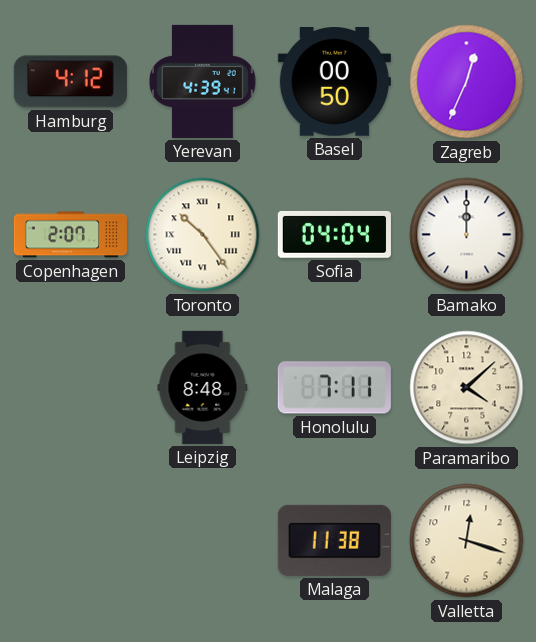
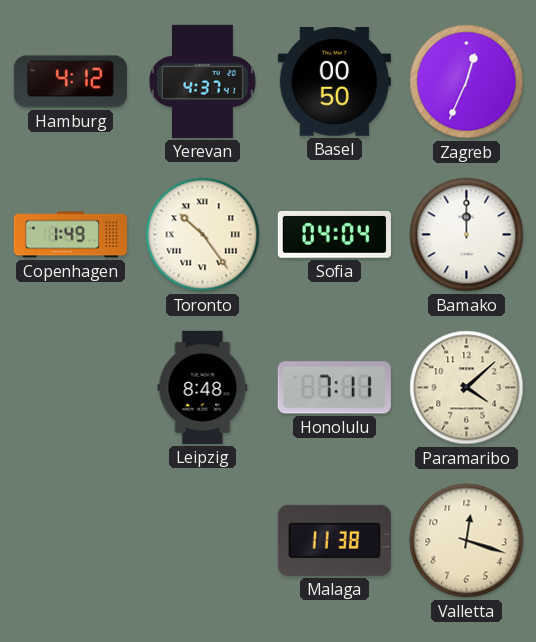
Yerevan: 4:39 -> 4:37
Copenhagen: 2:07 -> 1:49
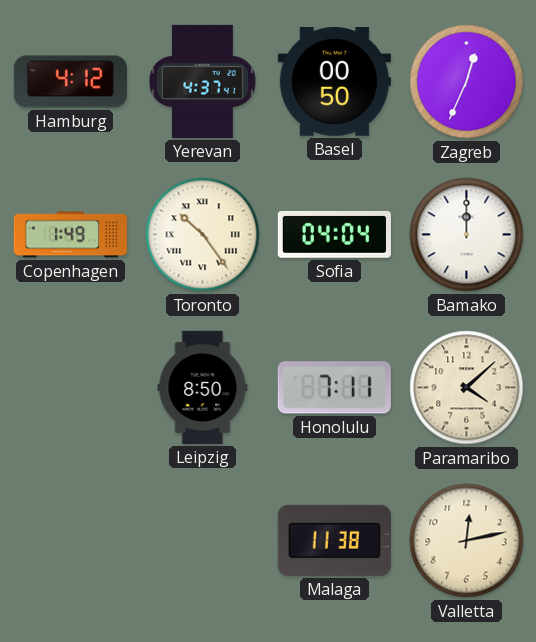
Leipzig: 8:48 -> 8:50
Valletta: 12:18 -> 12:13
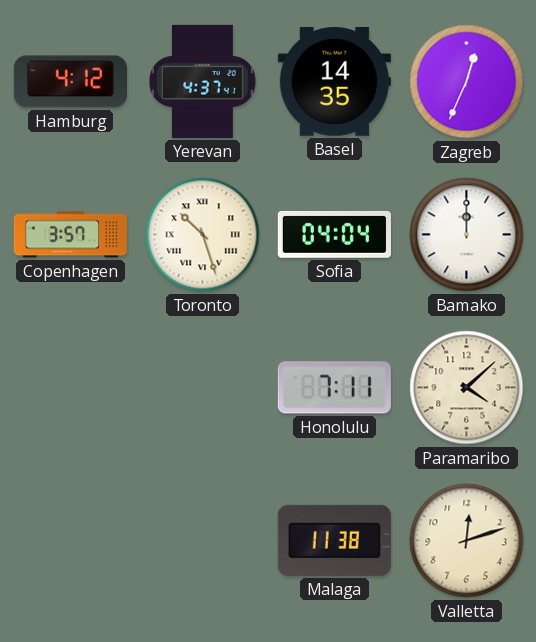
Basel: 00:50 -> 14:35
Copenhagen: 1:49 -> 3:57
Toronto: 10:24 -> 10:27
Leipzig: 8:50 -> none
Valletta: 12:13 -> 12:12
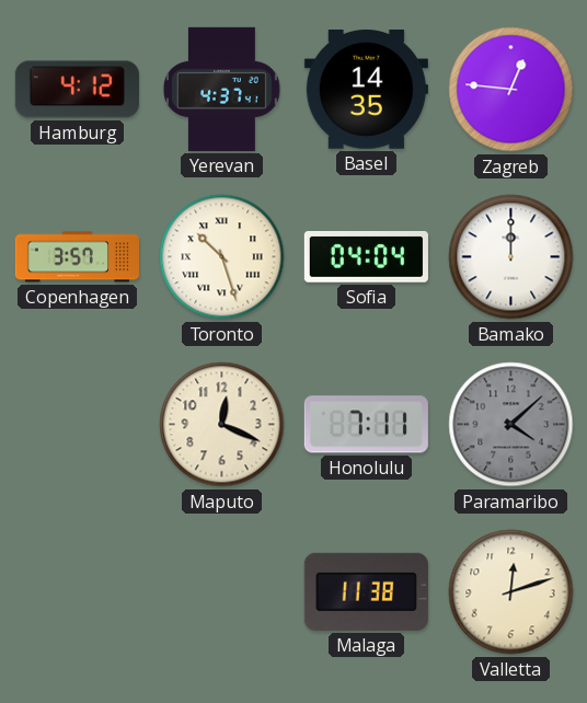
Zagreb: 12:34 -> 12:46
Maputo: none -> 12:19
Paramaribo dial: cream -> grey
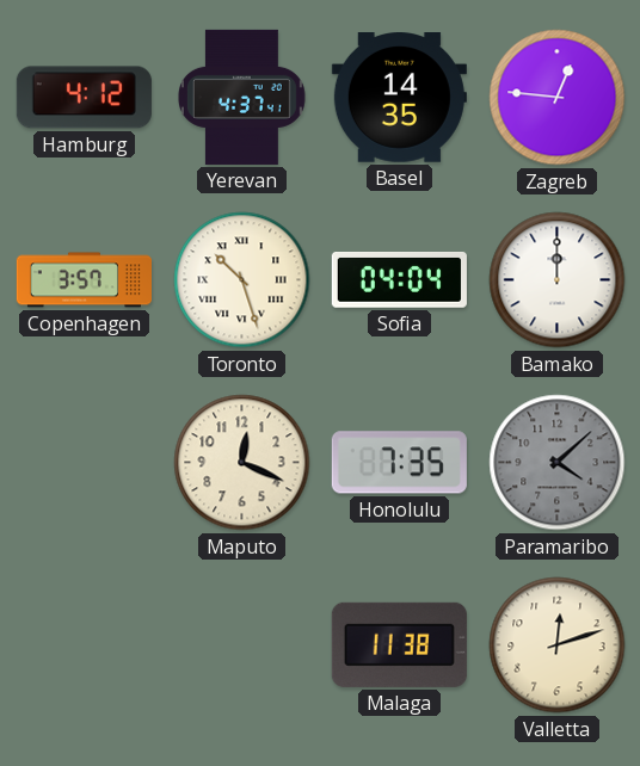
Honolulu: 7:11 -> 7:35
